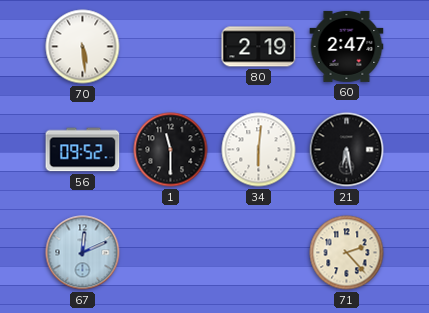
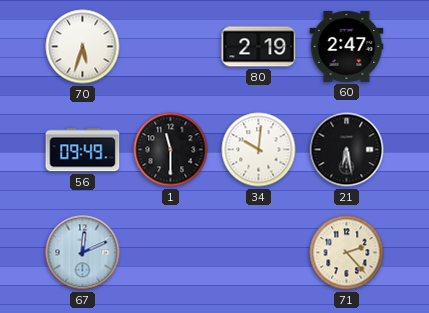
70: 5:29 -> 5:33
56: 09:52 -> 09:49
34: 6:01 -> 10:01
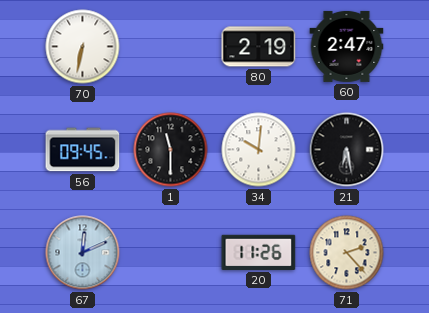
70: 5:33 -> 6:32
56: 09:49 -> 09:45
20: none -> 11:26
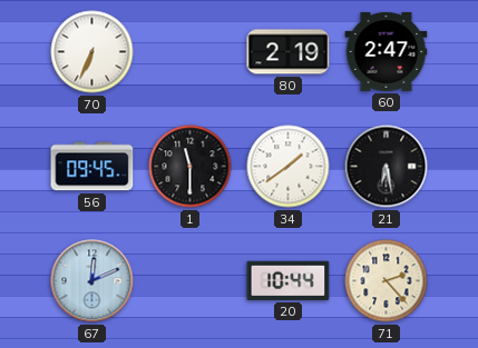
70: 6:32 -> 6:34
34: 10:01 -> 1:39
20: 11:26 -> 10:44
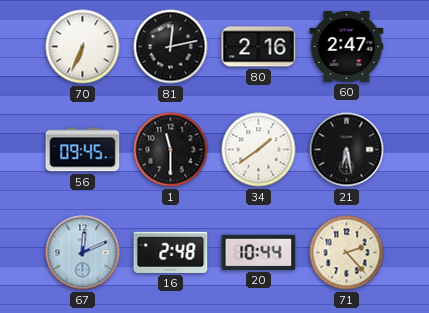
81: none -> 12:13
80: 2:19 -> 2:16
16: none -> 2:48
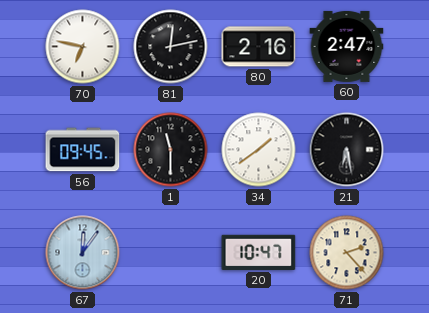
70: 6:34 -> 6:47
67: 12:11 -> 12:06
16: 2:48 -> none
20: 10:44 -> 10:47
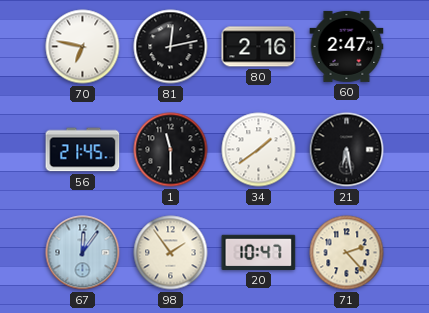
56: 09:45 -> 21:45
98: none -> 1:54
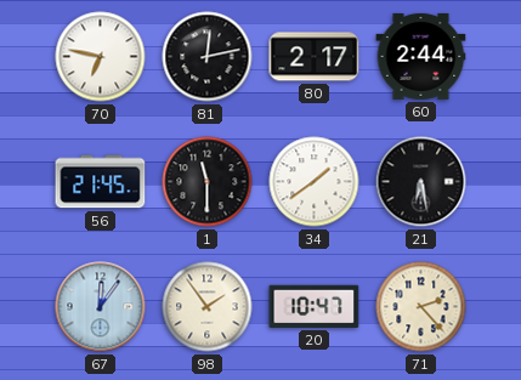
80: 2:16 -> 2:17
60: 2:47 -> 2:44
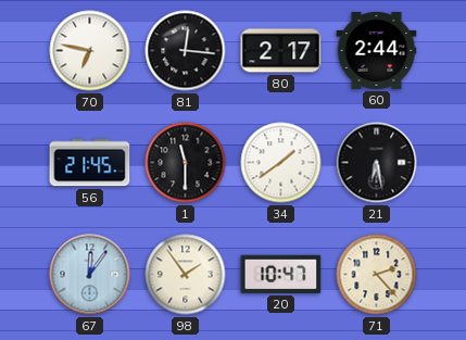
81: 12:13 -> 12:16
